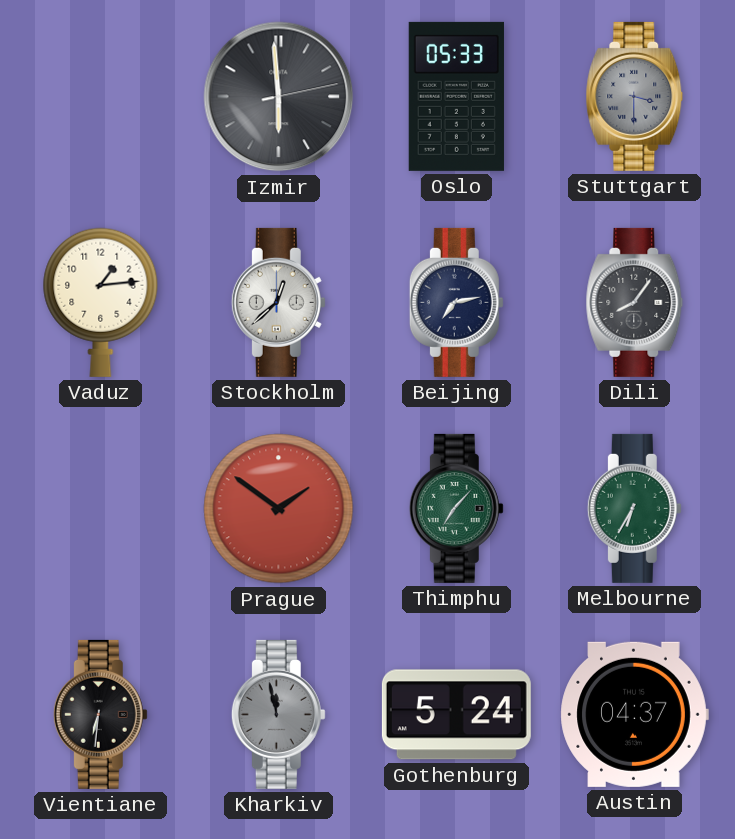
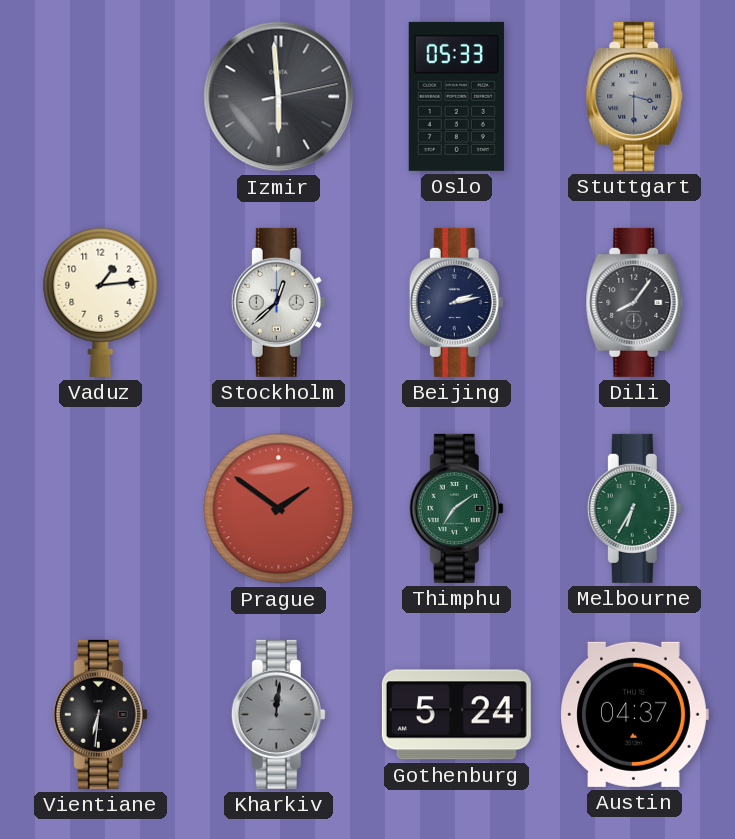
Beijing: 7:13 -> 2:13
Thimphu: 7:07 -> 7:09
Kharkiv: 11:58 -> 12:01
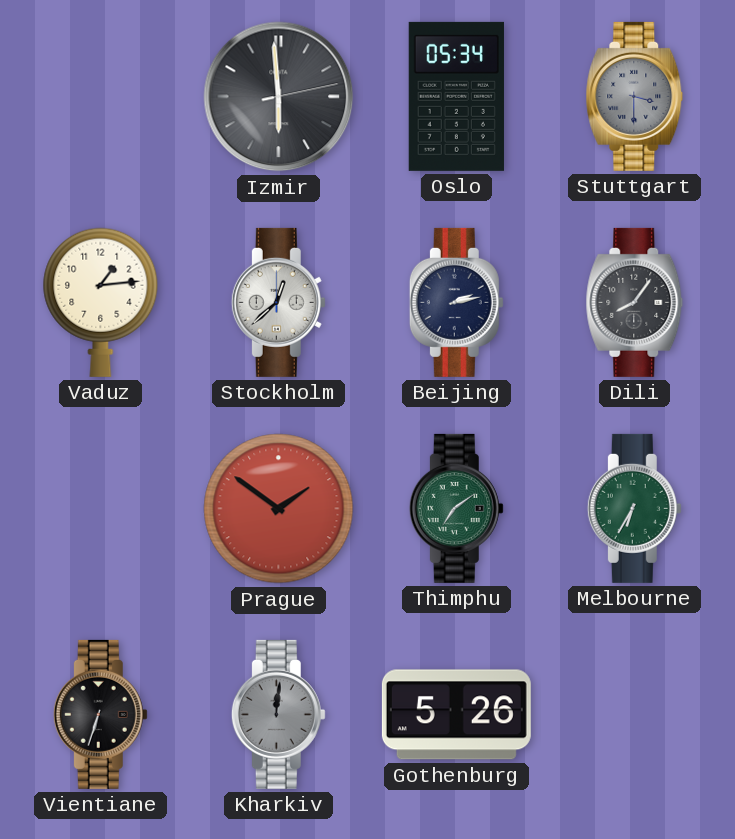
Oslo: 05:33 -> 05:34
Vientiane: 6:31 -> 6:33
Gothenburg: 5:24 -> 5:26
Austin: 04:37 -> none
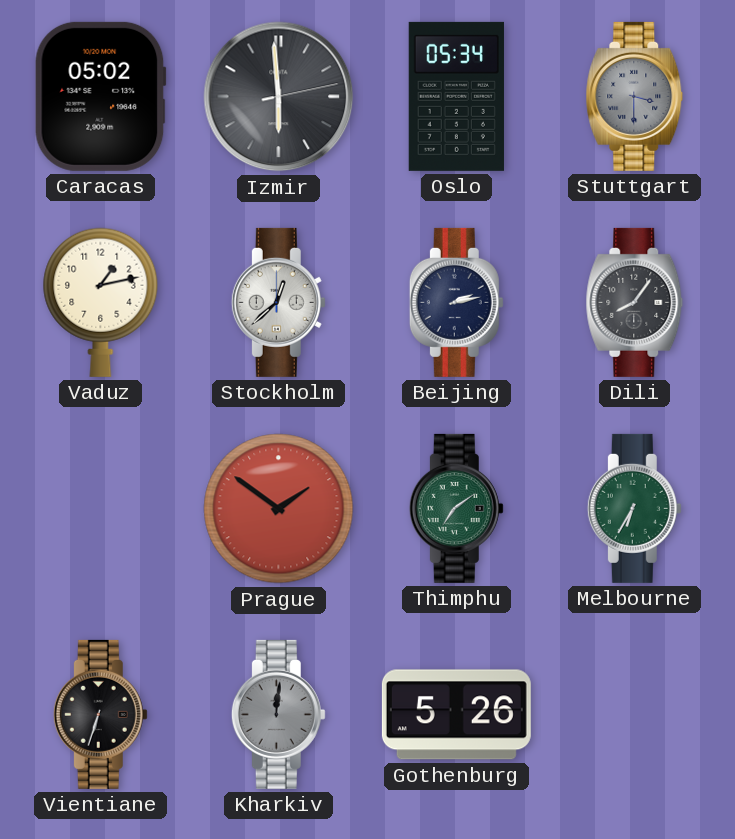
Caracas: none -> 05:02
Vaduz: 1:14 -> 1:13
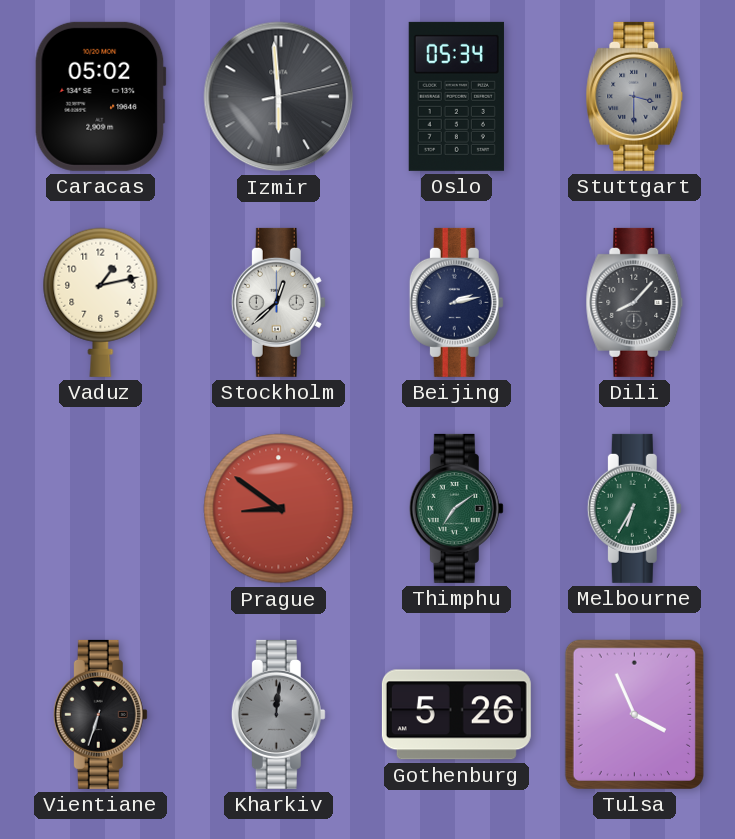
Dili: 8:06 -> 8:07
Prague: 1:51 -> 8:51
Tulsa: none -> 3:56
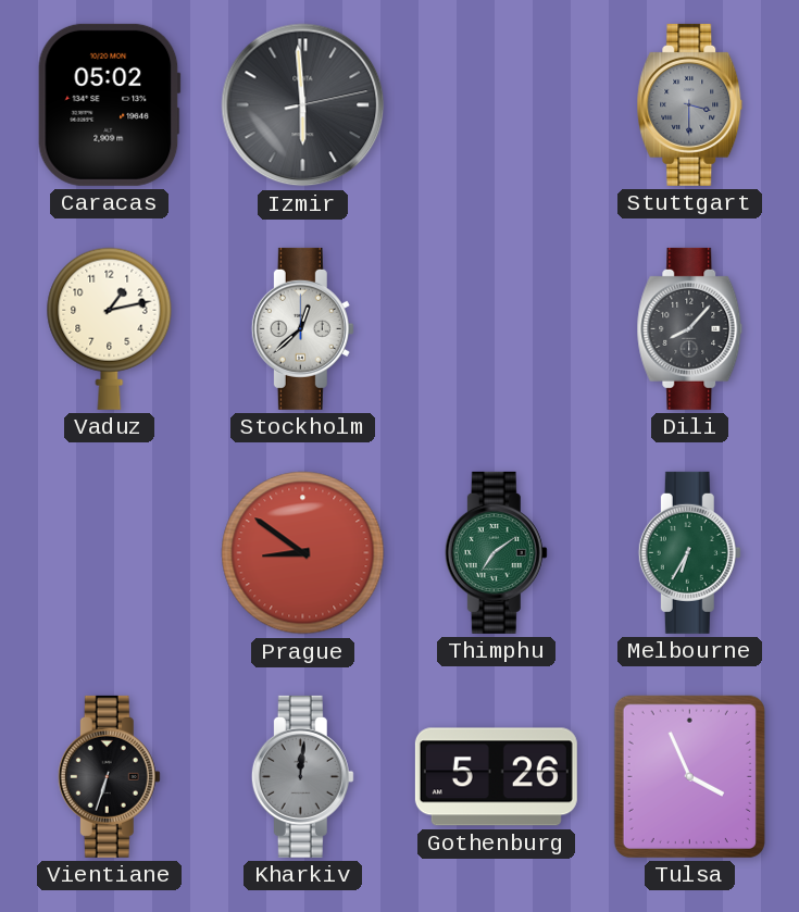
Oslo: 05:34 -> none
Beijing: 2:13 -> none
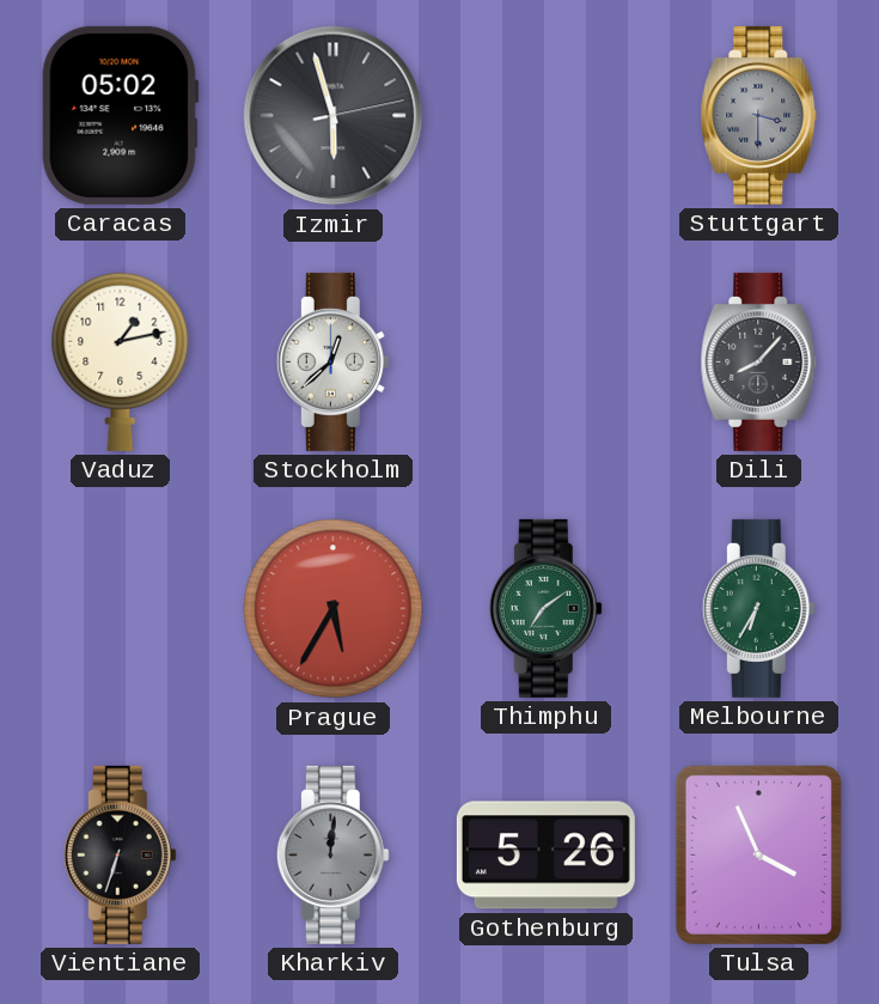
Izmir: 5:59 -> 5:57
Prague: 8:51 -> 5:35
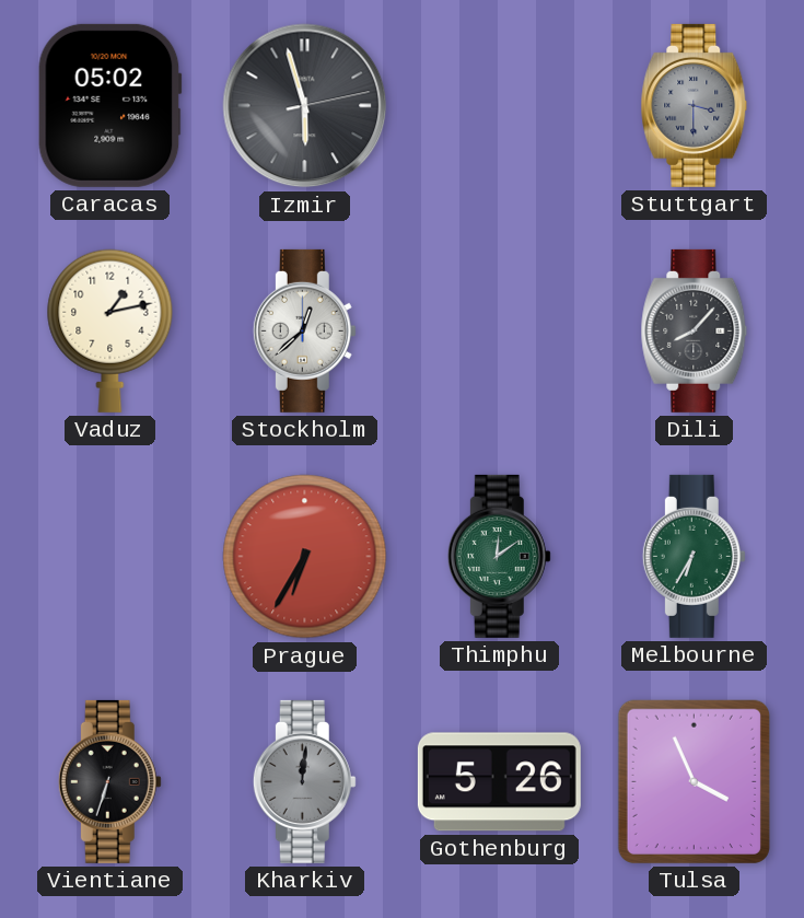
Prague: 5:35 -> 6:35
Thimphu: 7:09 -> 12:09
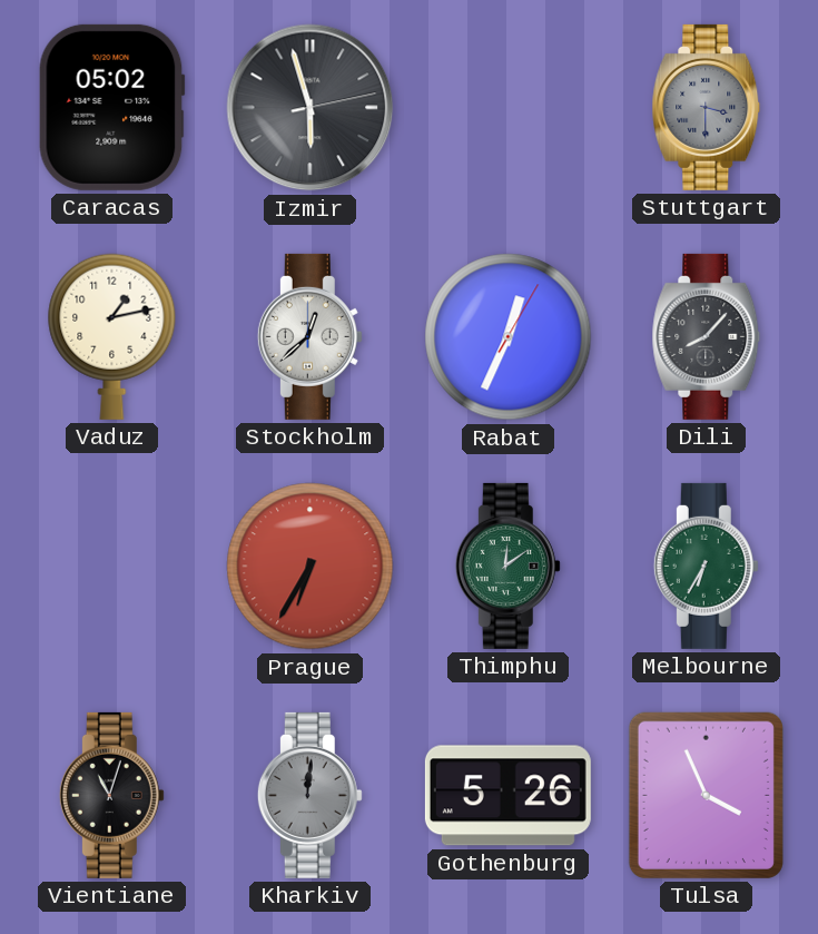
Rabat: none -> 12:34
Vientiane: 6:33 -> 11:03
